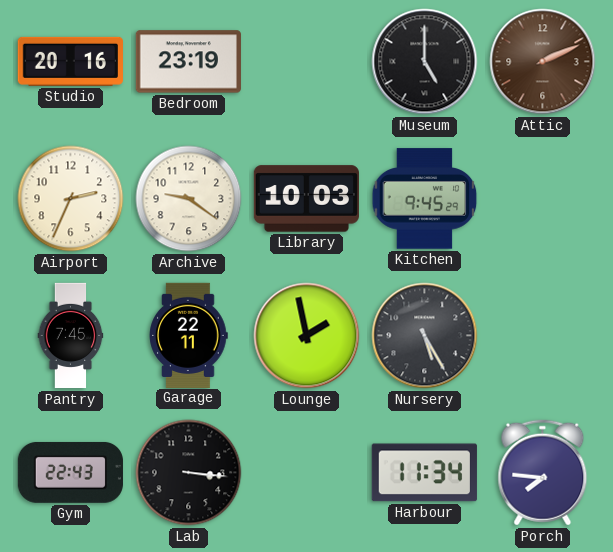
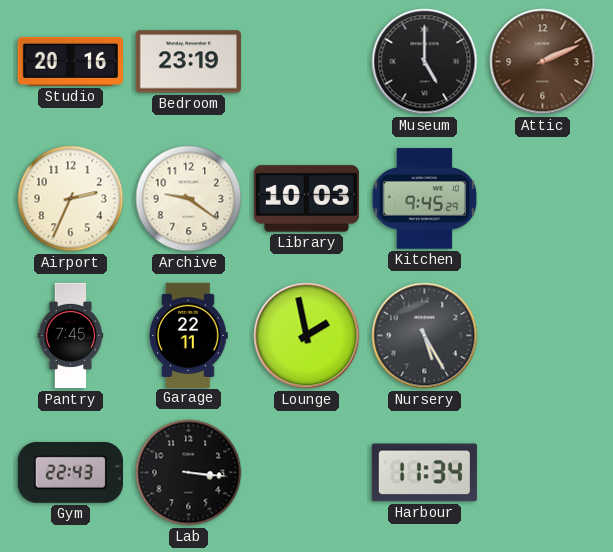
Porch: 7:46 -> none
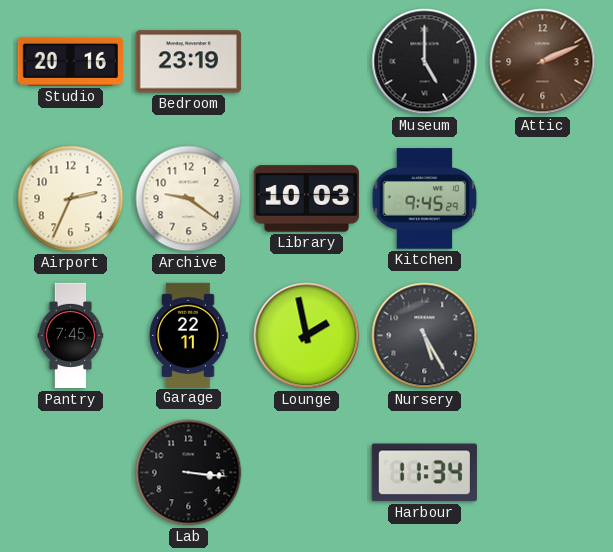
Gym: 22:43 -> none
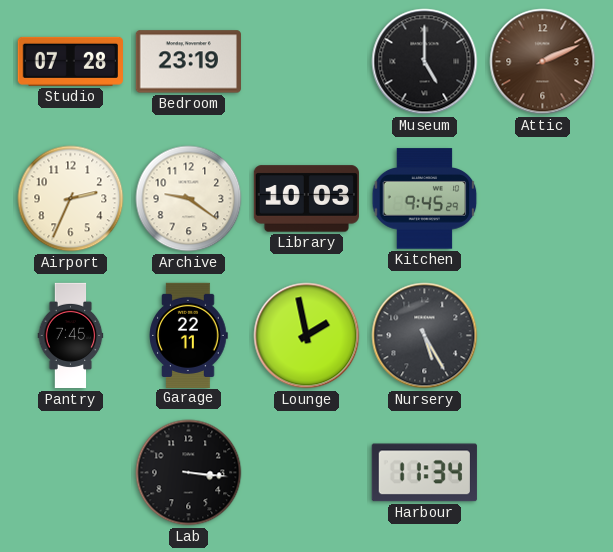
Studio: 20:16 -> 07:28
